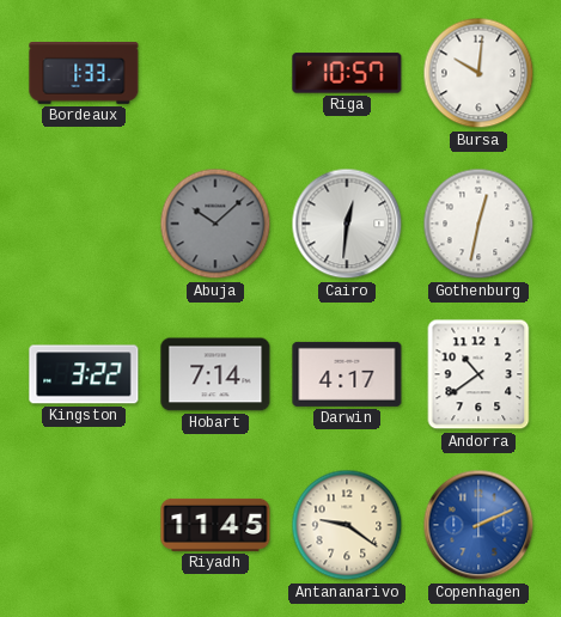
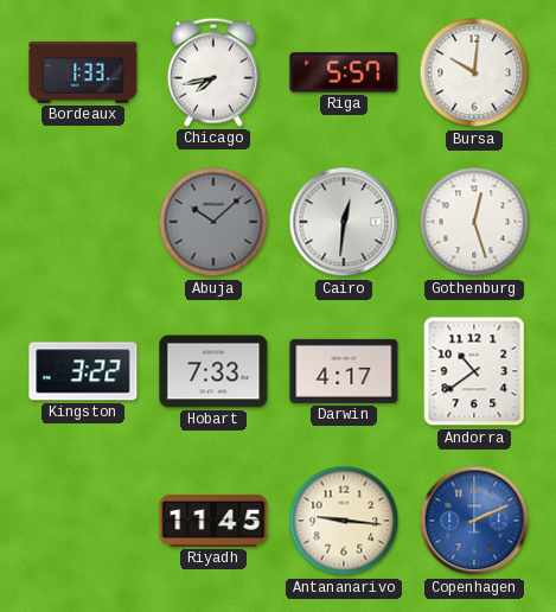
Chicago: none -> 7:43
Riga: 10:57 -> 5:57
Gothenburg: 12:32 -> 12:27
Hobart: 7:14 -> 7:33
Antananarivo: 9:21 -> 9:16
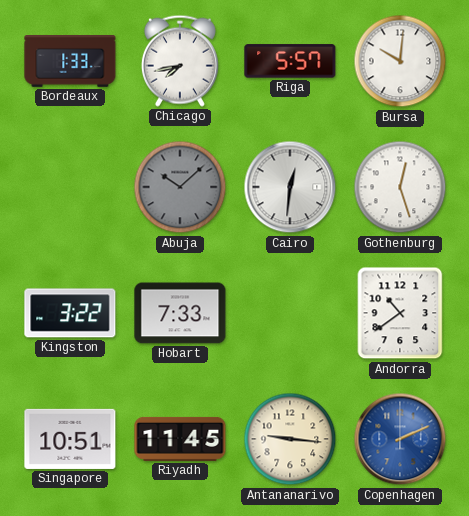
Darwin: 4:17 -> none
Singapore: none -> 10:51
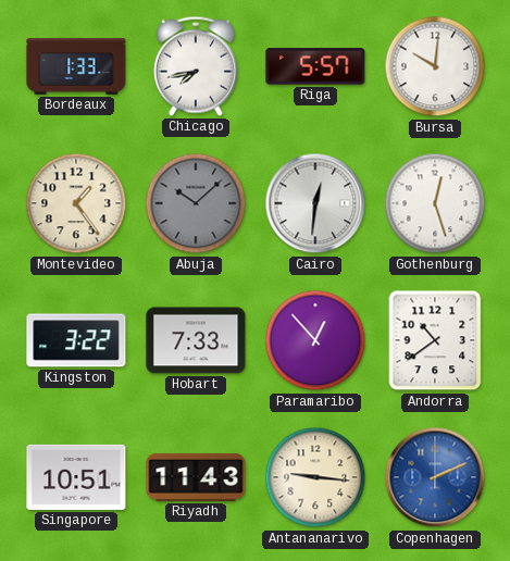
Montevideo: none -> 1:24
Paramaribo: none -> 12:53
Riyadh: 11:45 -> 11:43
